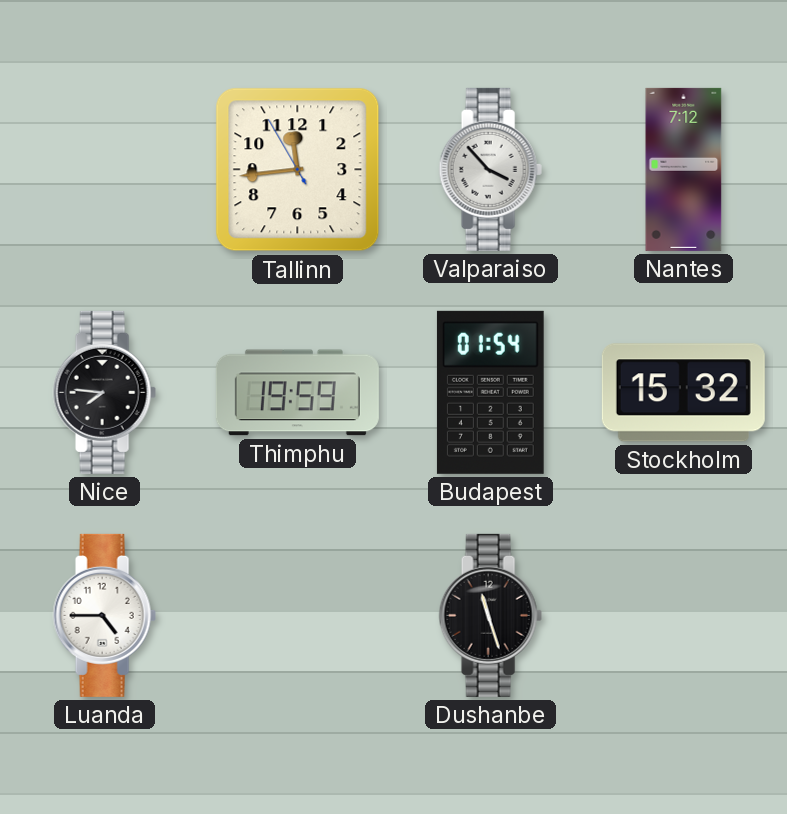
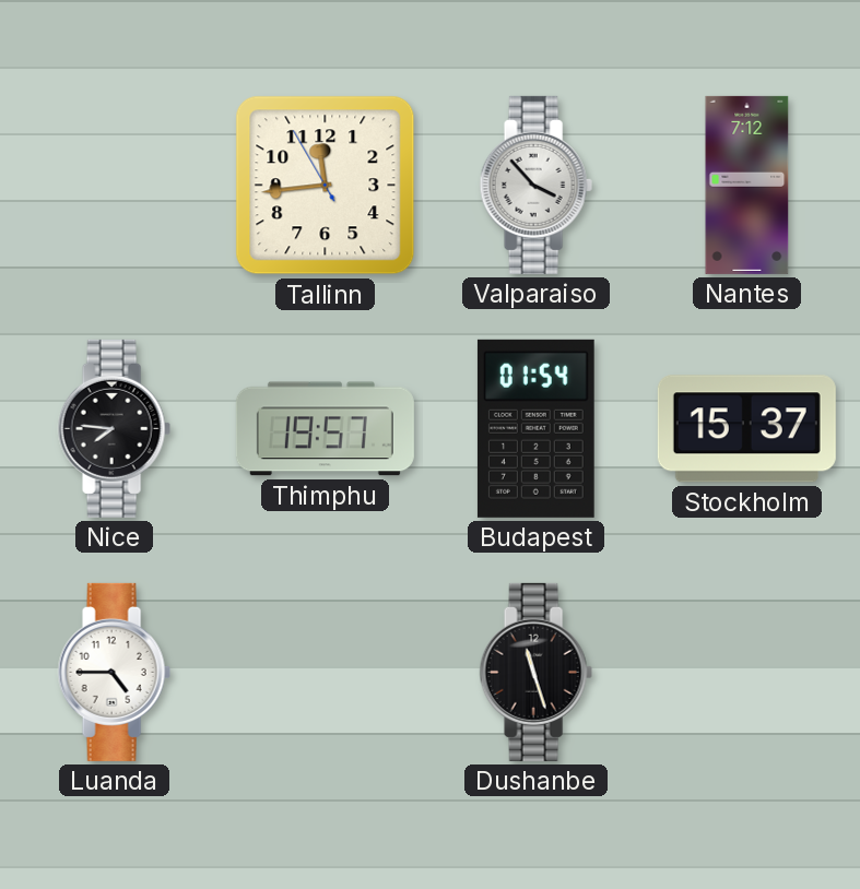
Thimphu: 19:59 -> 19:57
Stockholm: 15:32 -> 15:37
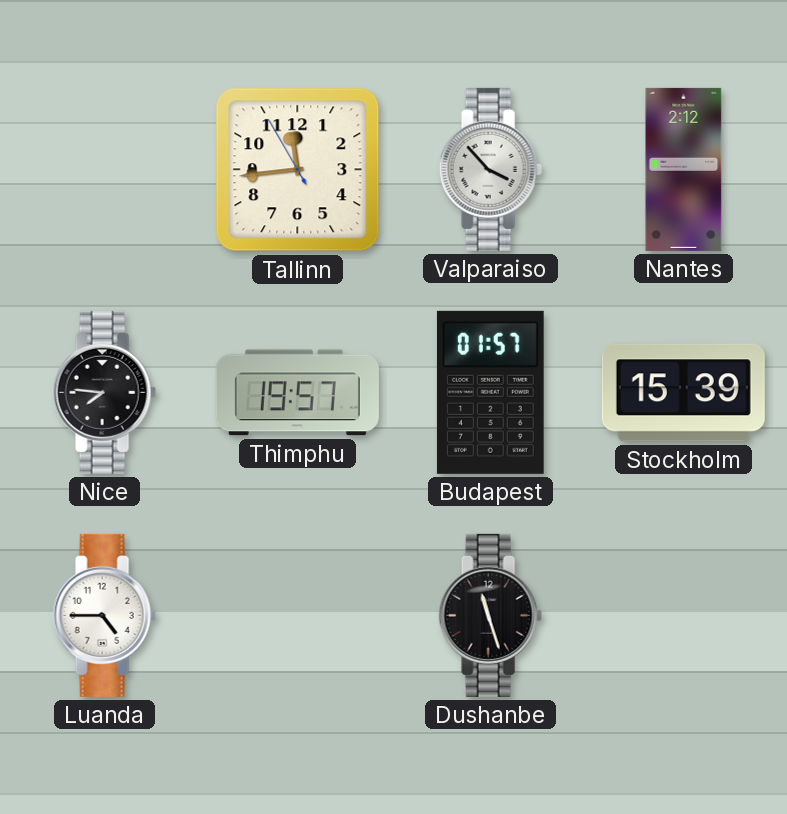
Nantes: 7:12 -> 2:12
Budapest: 01:54 -> 01:57
Stockholm: 15:37 -> 15:39
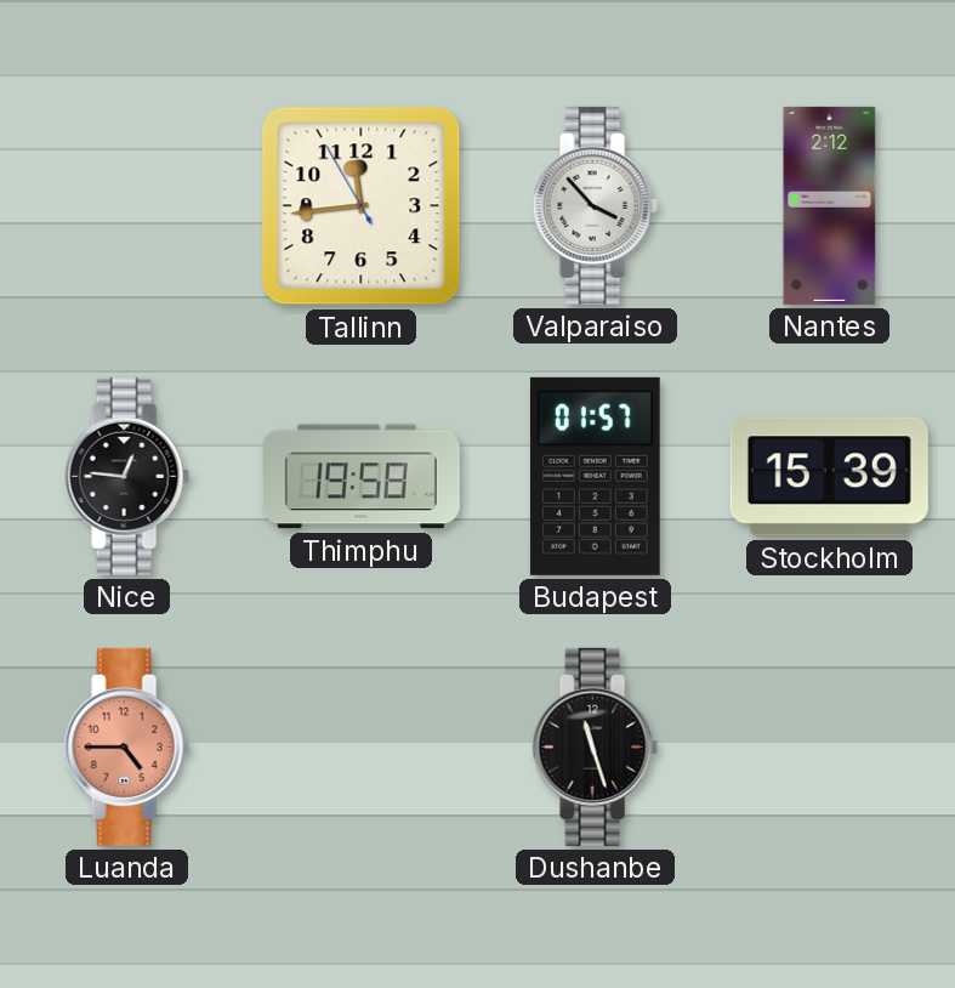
Nice: 7:46 -> 12:46
Thimphu: 19:57 -> 19:58
Luanda dial: white -> salmon
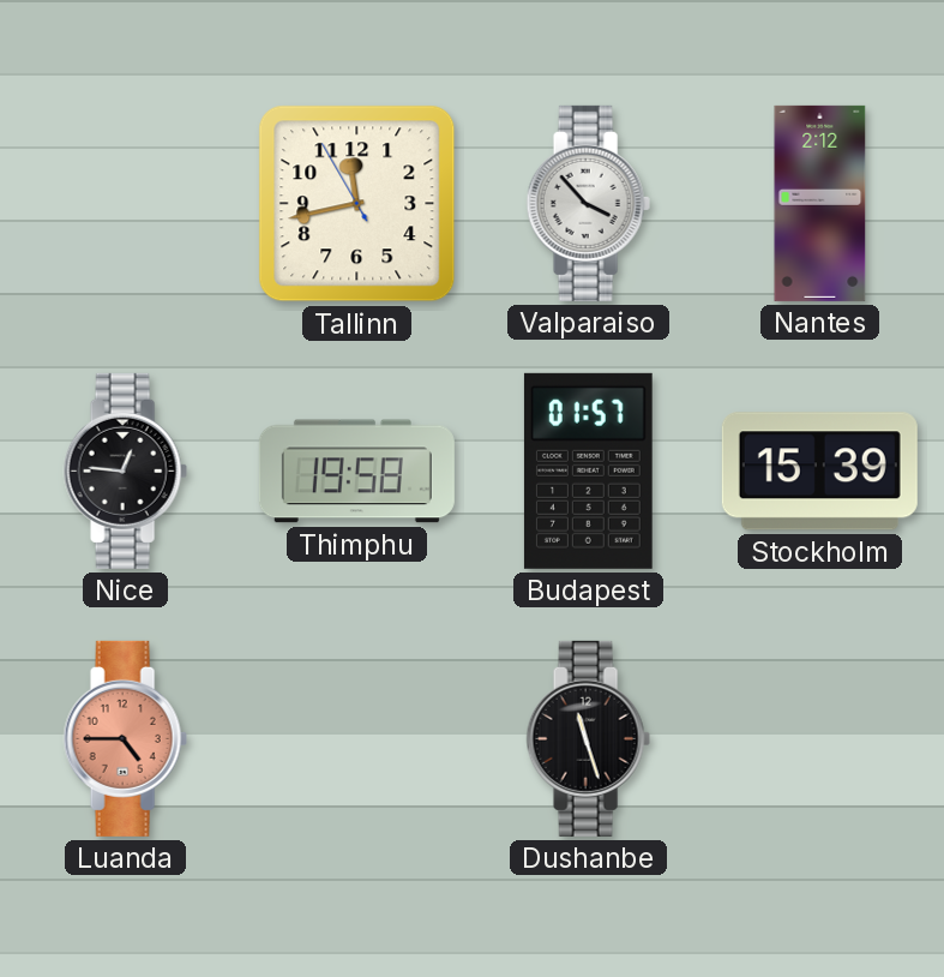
Tallinn: 11:43 -> 11:42
